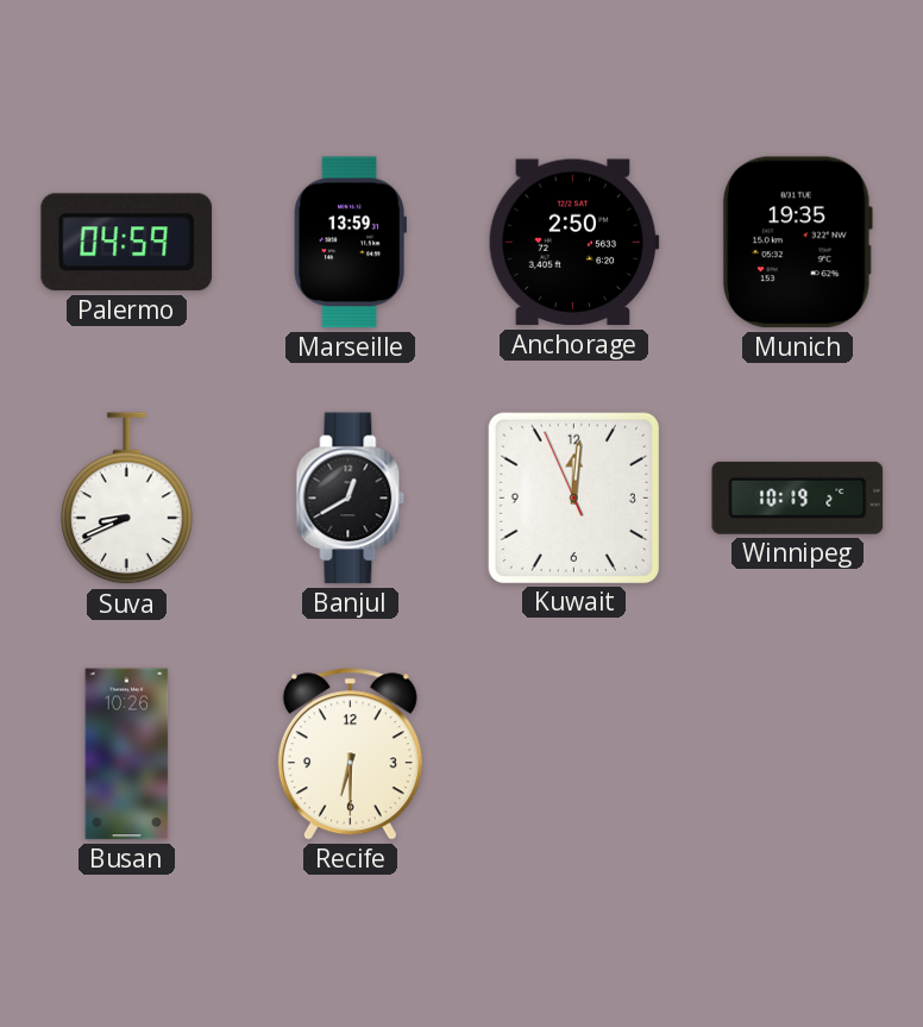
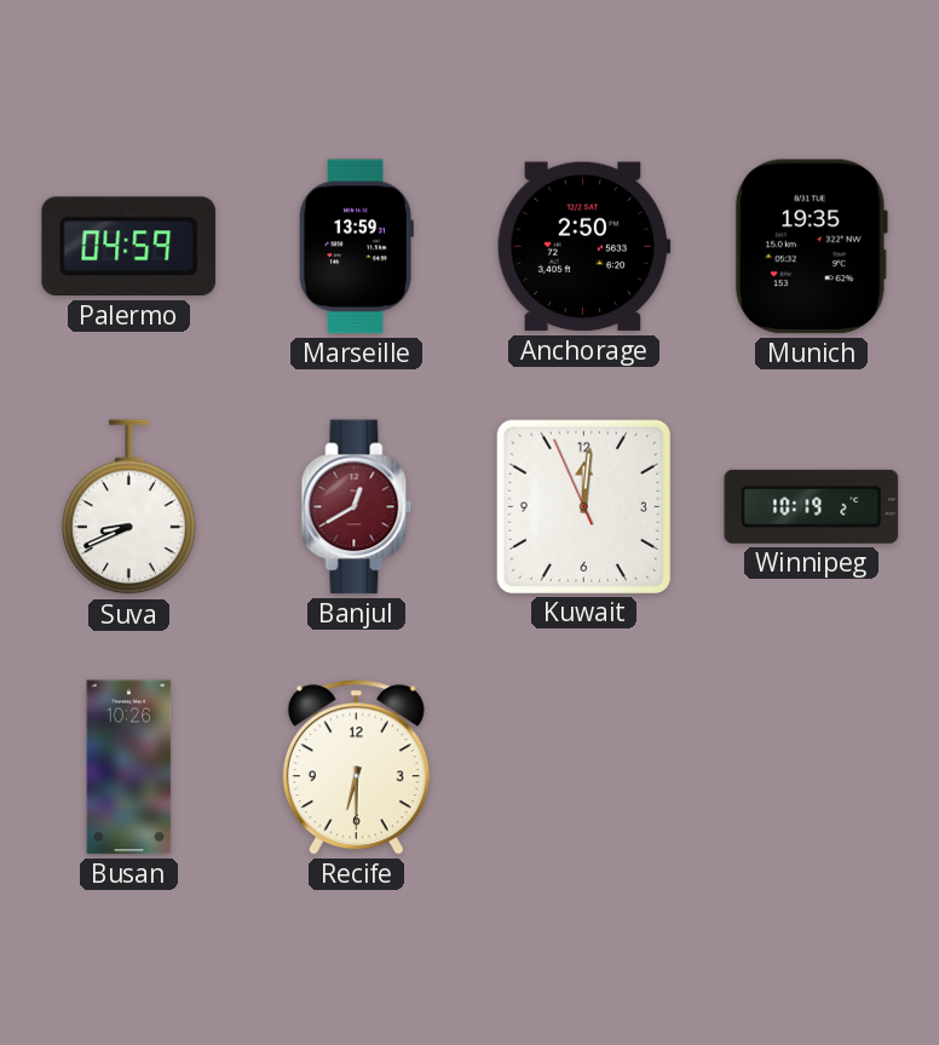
Banjul dial: black -> burgundy
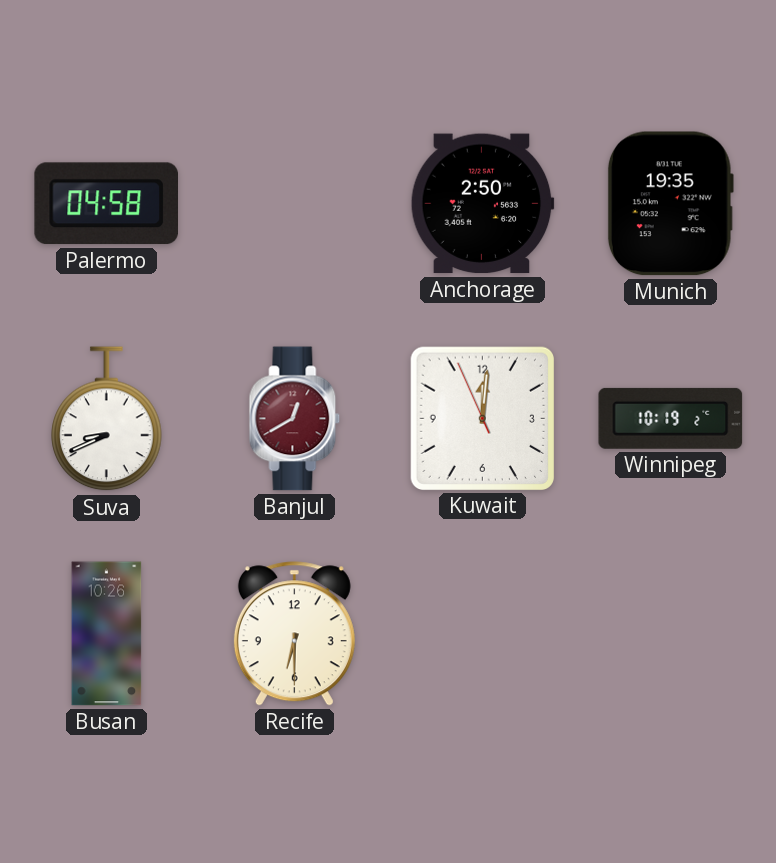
Palermo: 04:59 -> 04:58
Marseille: 13:59 -> none
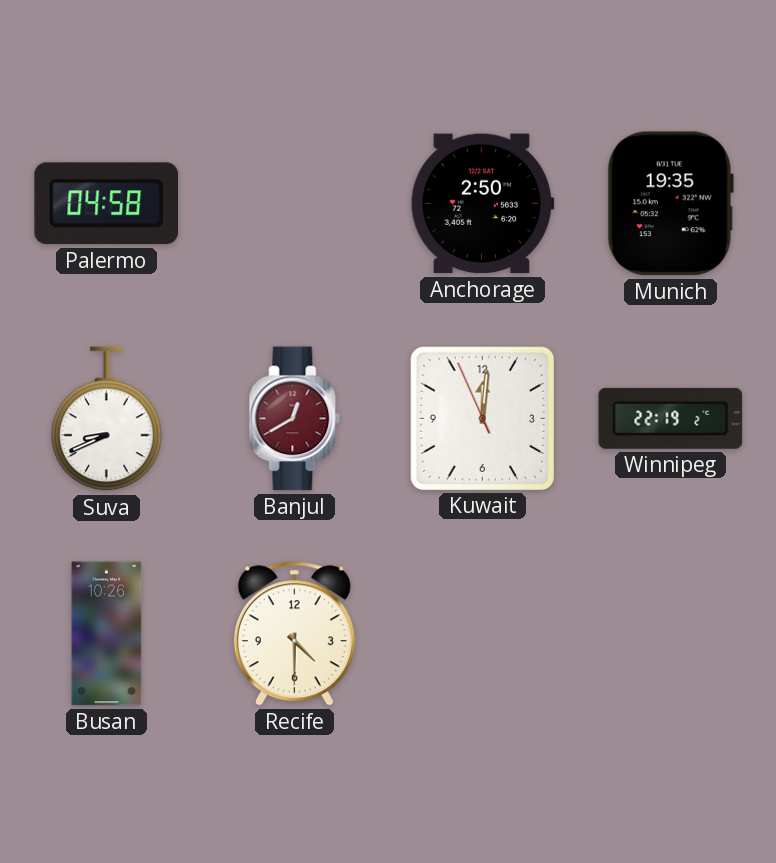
Winnipeg: 10:19 -> 22:19
Recife: 6:30 -> 4:30
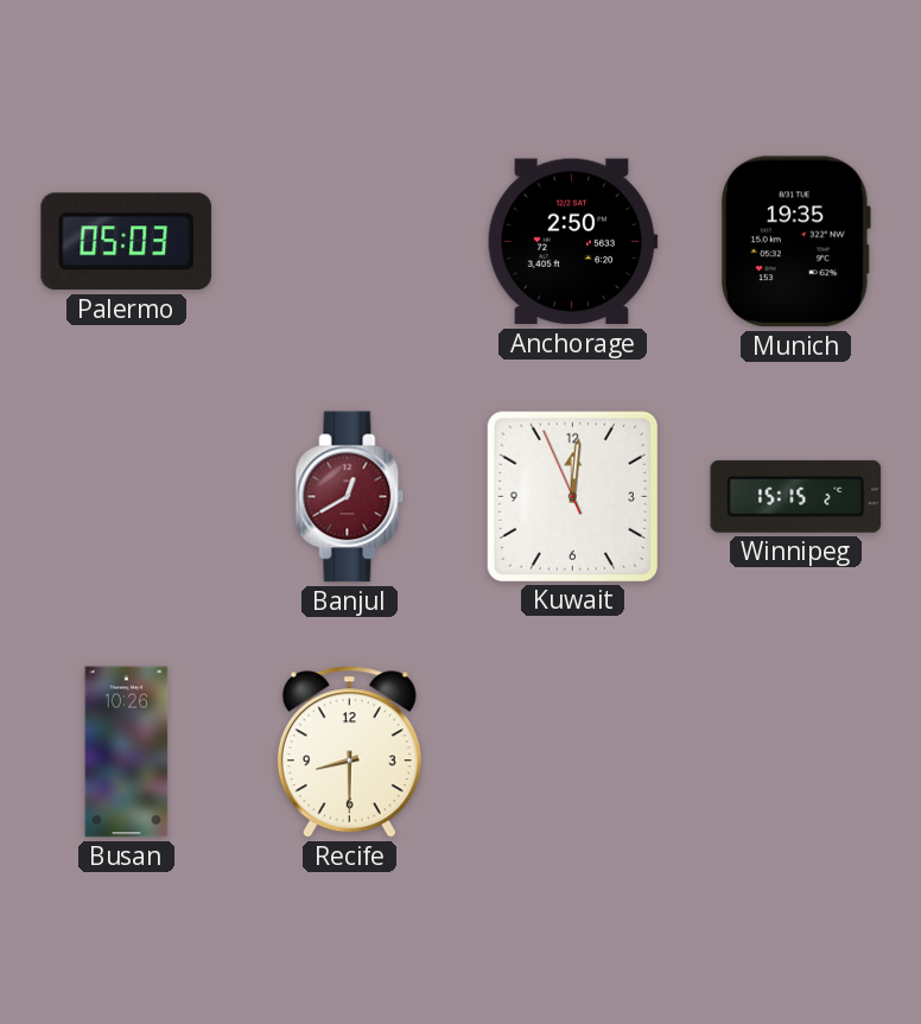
Palermo: 04:58 -> 05:03
Suva: 8:41 -> none
Winnipeg: 22:19 -> 15:15
Recife: 4:30 -> 8:30
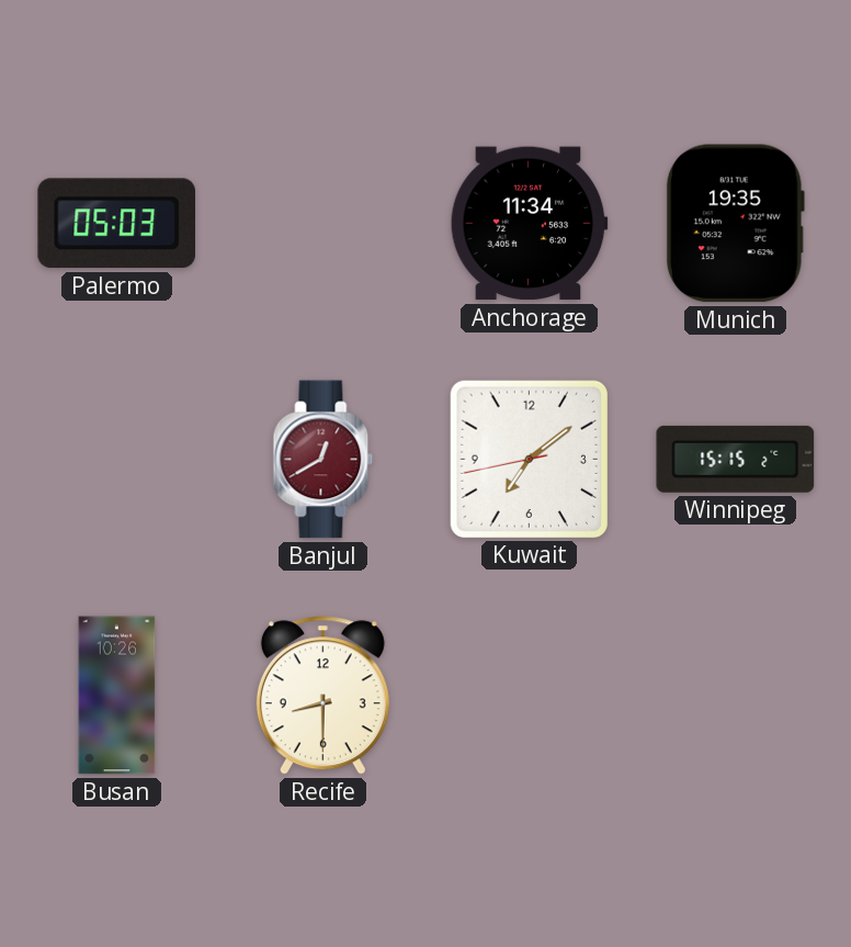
Anchorage: 2:50 -> 11:34
Kuwait: 12:00 -> 7:08
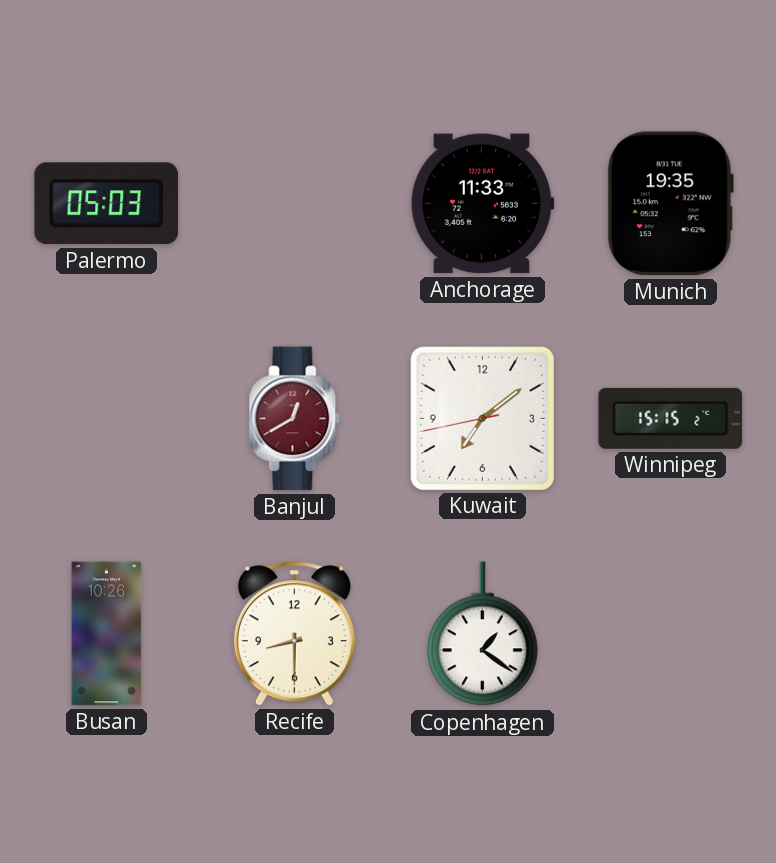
Anchorage: 11:34 -> 11:33
Copenhagen: none -> 1:21
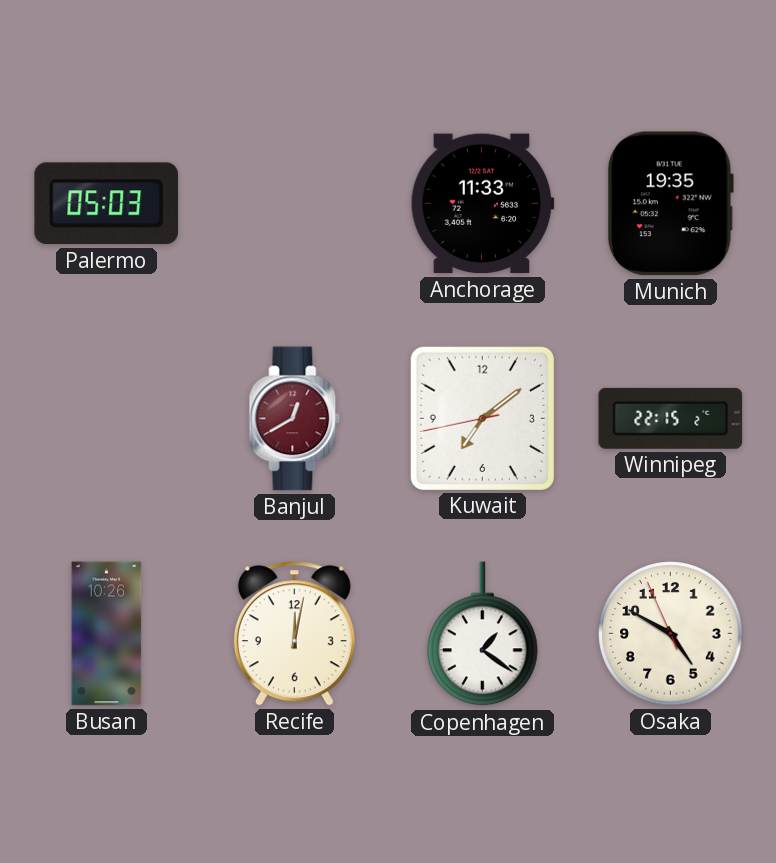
Winnipeg: 15:15 -> 22:15
Recife: 8:30 -> 12:02
Osaka: none -> 4:49
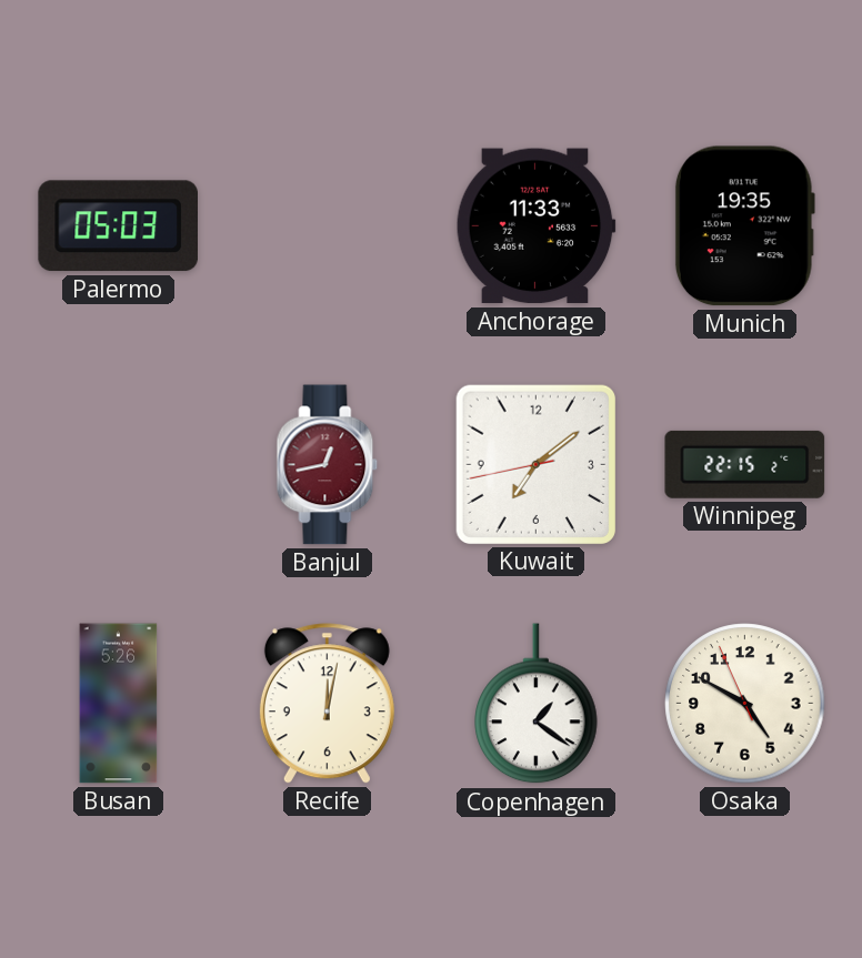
Banjul: 12:40 -> 12:43
Busan: 10:26 -> 5:26
